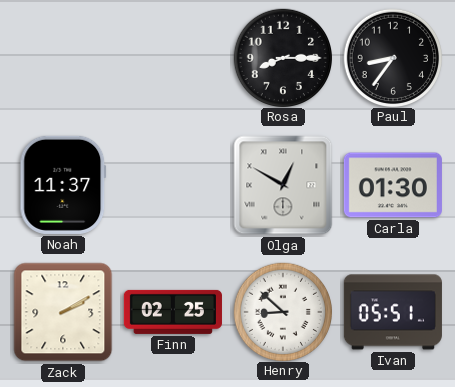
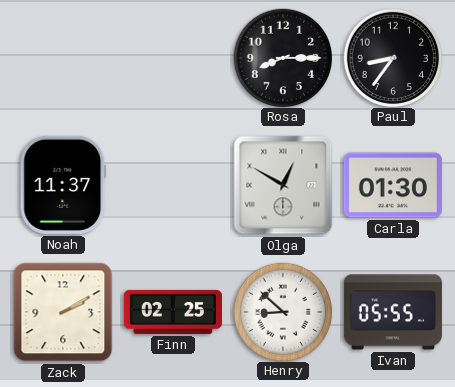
Ivan: 05:51 -> 05:55
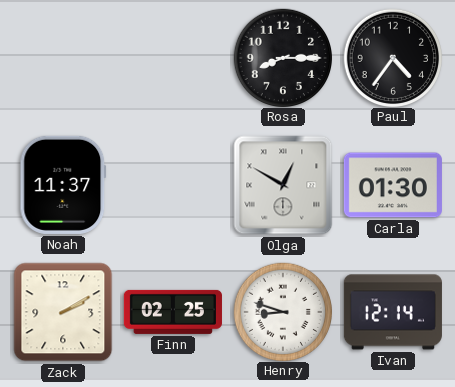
Paul: 8:36 -> 4:36
Henry: 8:52 -> 8:48
Ivan: 05:55 -> 12:14
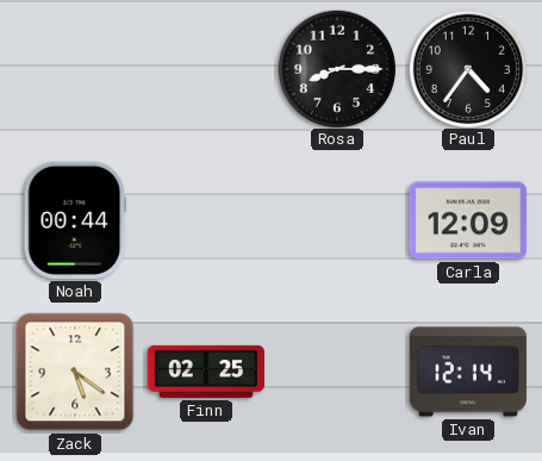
Noah: 11:37 -> 00:44
Olga: 12:50 -> none
Carla: 01:30 -> 12:09
Zack: 2:10 -> 5:21
Henry: 8:48 -> none
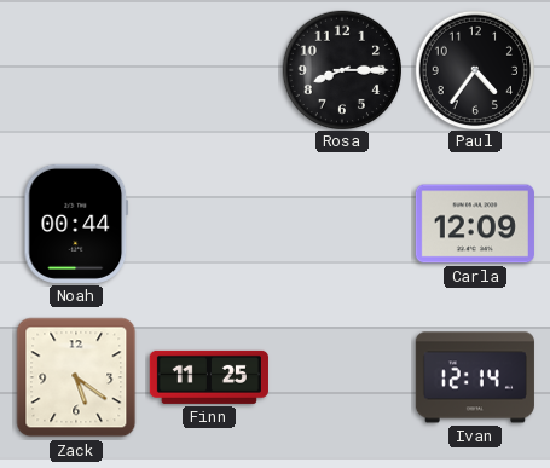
Finn: 02:25 -> 11:25
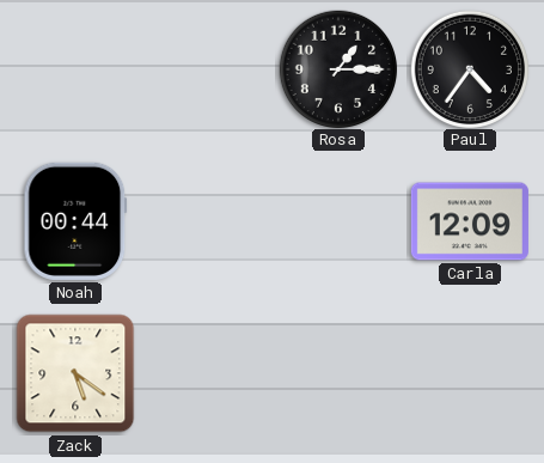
Rosa: 8:15 -> 1:15
Finn: 11:25 -> none
Ivan: 12:14 -> none
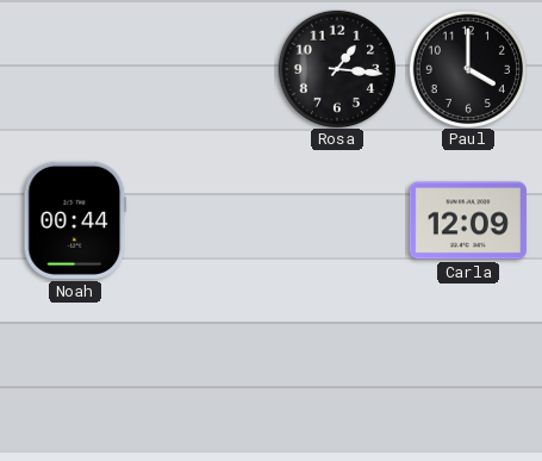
Rosa: 1:15 -> 1:16
Paul: 4:36 -> 4:00
Zack: 5:21 -> none
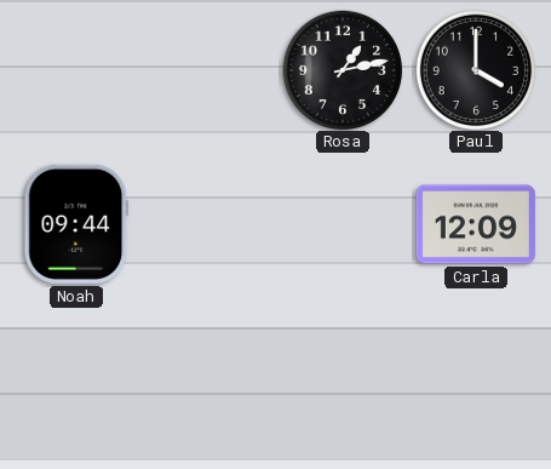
Rosa: 1:16 -> 1:13
Noah: 00:44 -> 09:44
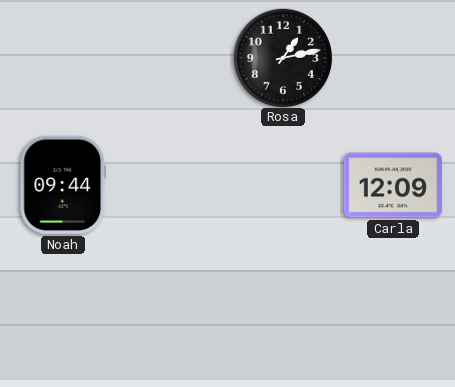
Paul: 4:00 -> none
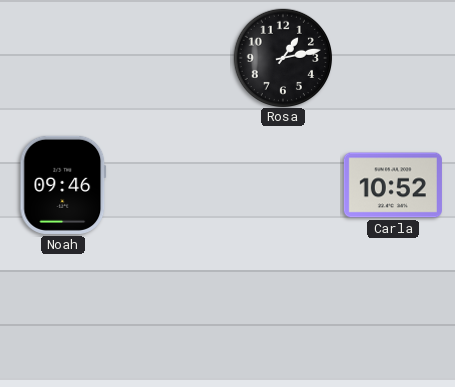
Noah: 09:44 -> 09:46
Carla: 12:09 -> 10:52
